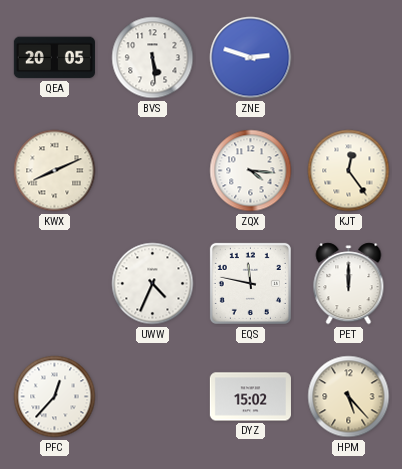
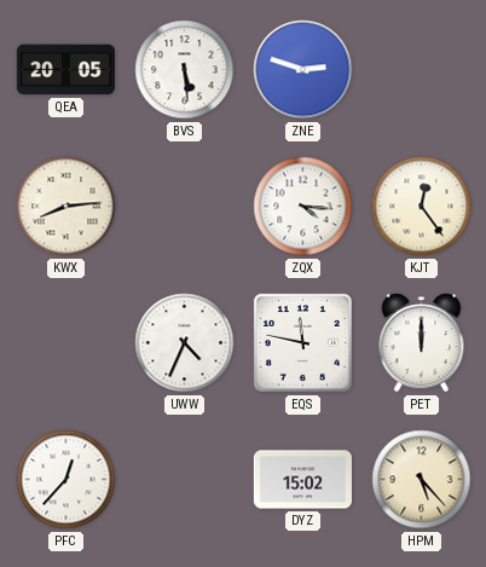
KWX: 8:11 -> 8:14
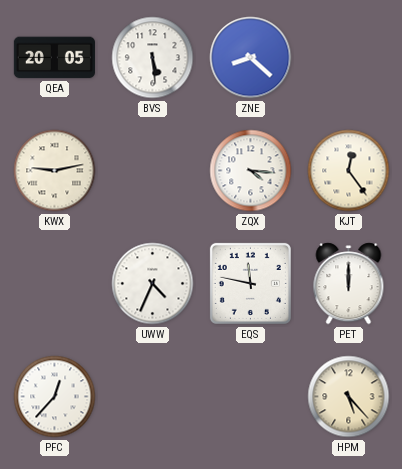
ZNE: 2:48 -> 8:22
KWX: 8:14 -> 9:13
DYZ: 15:02 -> none
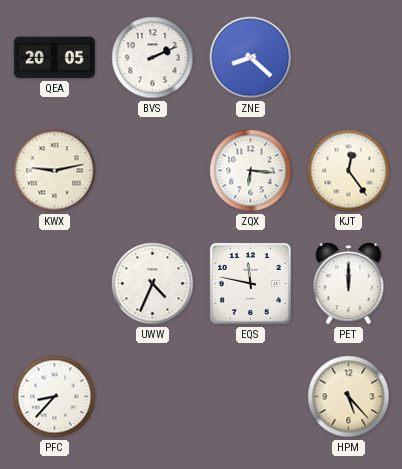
BVS: 5:29 -> 2:11
ZQX: 4:16 -> 6:16
PFC: 12:37 -> 8:37
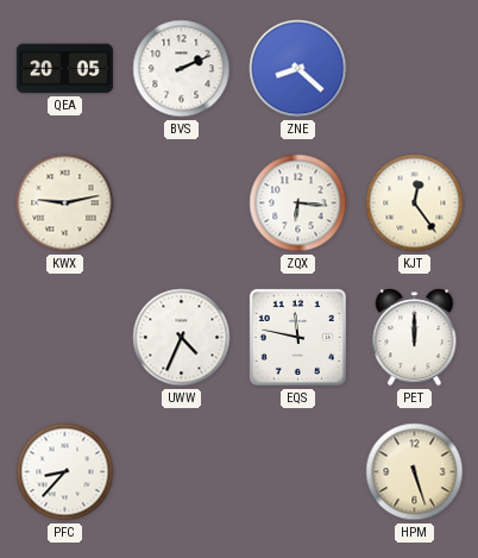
HPM: 5:23 -> 5:27
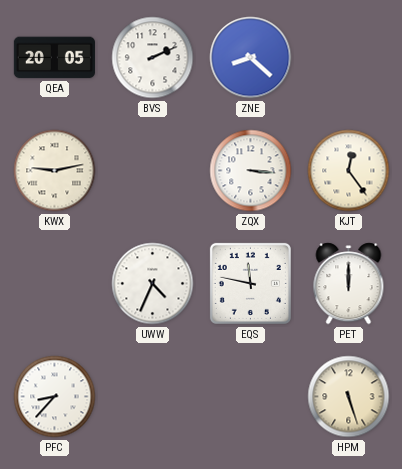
ZQX: 6:16 -> 3:16
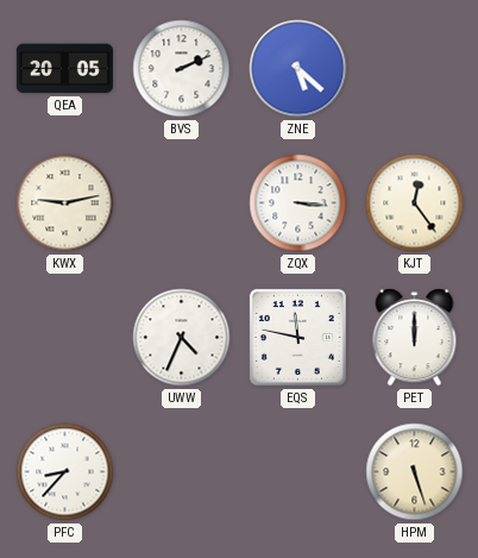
ZNE: 8:22 -> 5:22
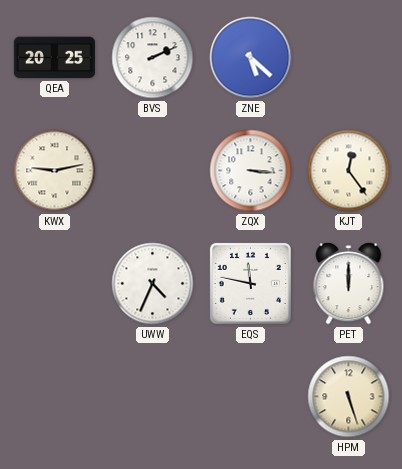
QEA: 20:05 -> 20:25
PFC: 8:37 -> none
